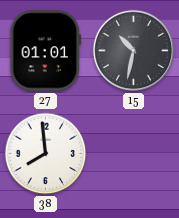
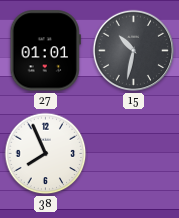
38: 7:59 -> 7:56
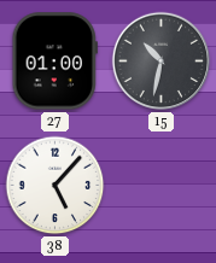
27: 01:01 -> 01:00
38: 7:56 -> 5:07
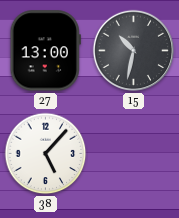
27: 01:00 -> 13:00
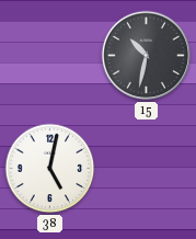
27: 13:00 -> none
38: 5:07 -> 5:02
